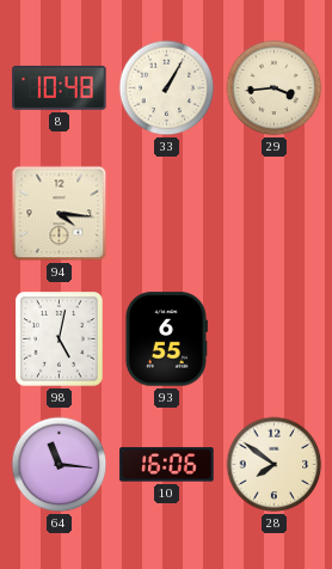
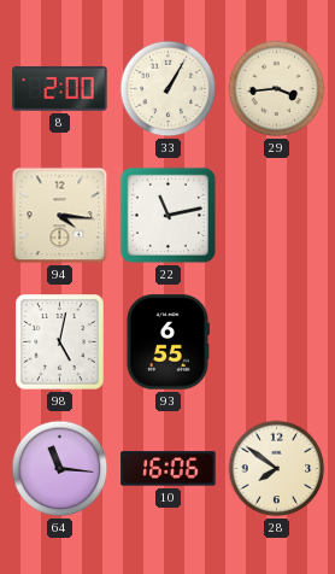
8: 10:48 -> 2:00
22: none -> 11:13
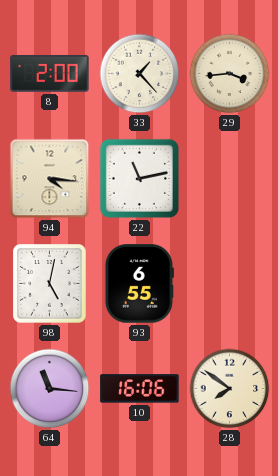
33: 1:05 -> 1:23
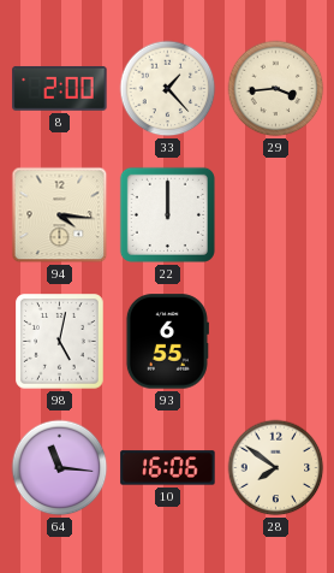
22: 11:13 -> 12:00
